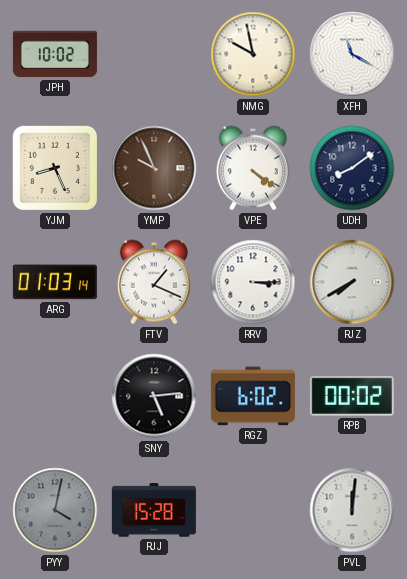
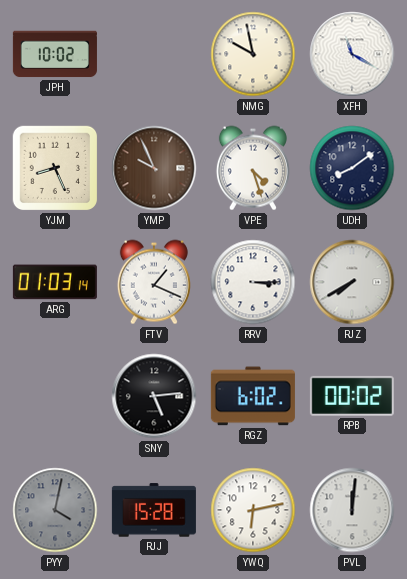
VPE: 4:21 -> 4:27
YWQ: none -> 6:13
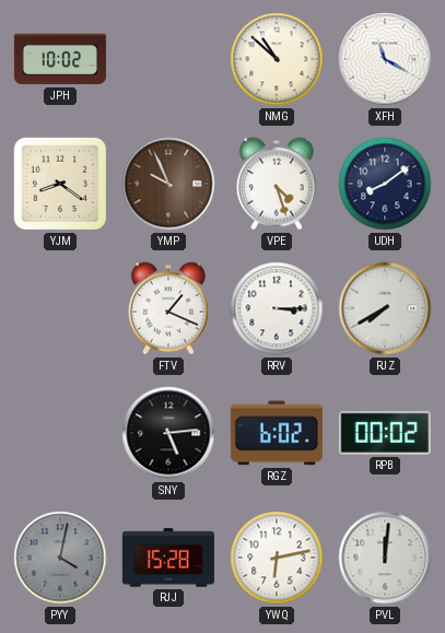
NMG: 9:58 -> 10:52
YJM: 8:26 -> 8:21
ARG: 01:03 -> none
